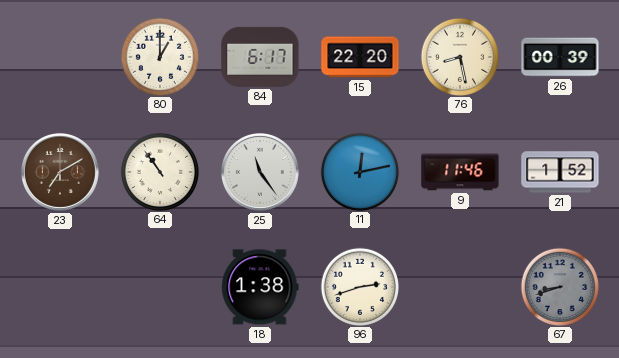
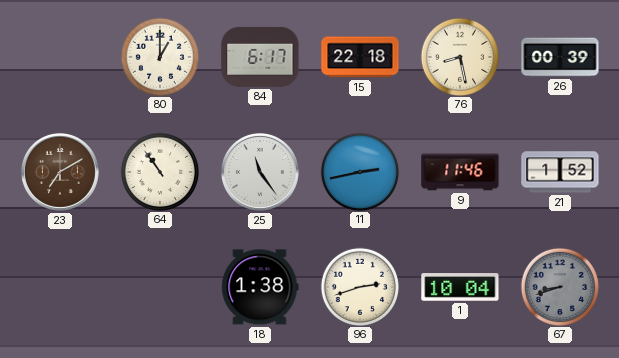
15: 22:20 -> 22:18
11: 12:13 -> 2:43
1: none -> 10:04
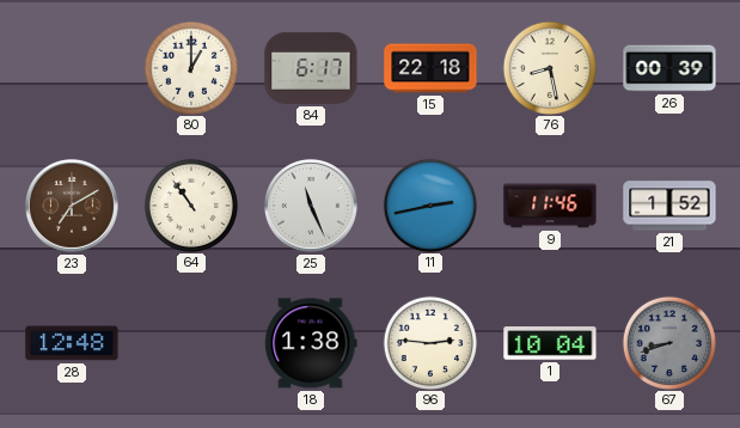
25: 11:24 -> 11:26
28: none -> 12:48
96: 2:42 -> 2:46
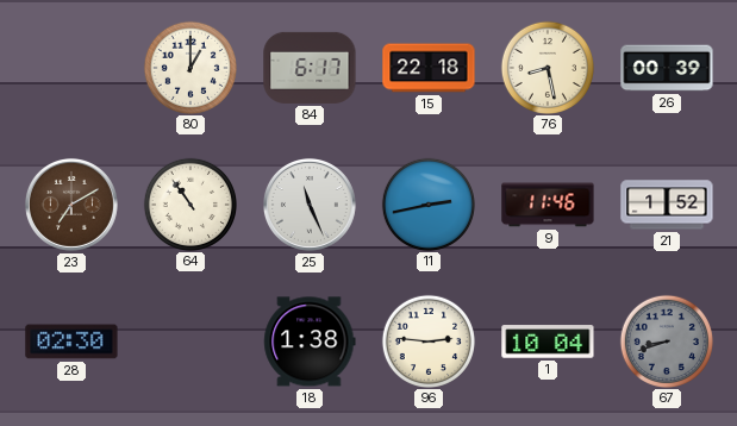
28: 12:48 -> 02:30
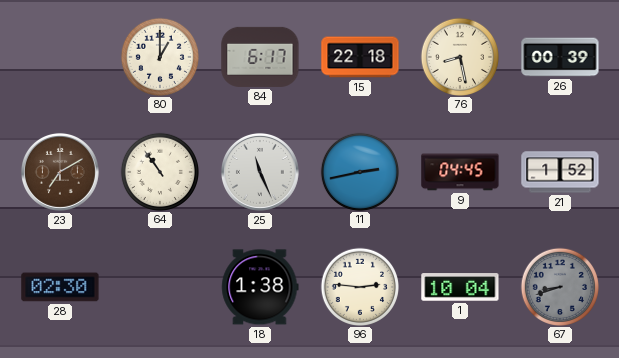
9: 11:46 -> 04:45
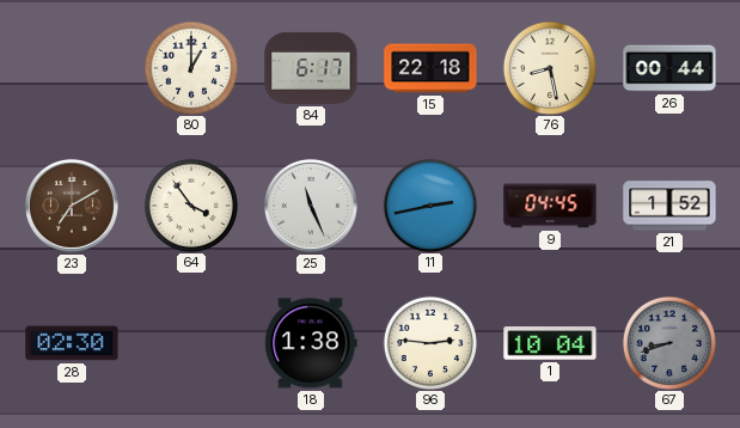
26: 00:39 -> 00:44
64: 10:54 -> 3:54
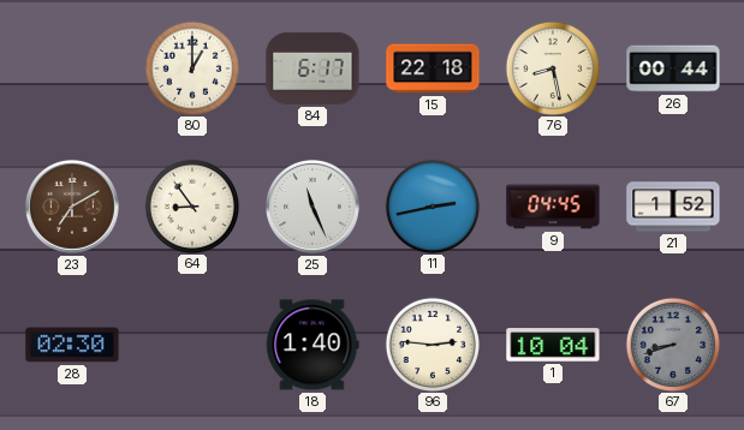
64: 3:54 -> 8:54
18: 1:38 -> 1:40
